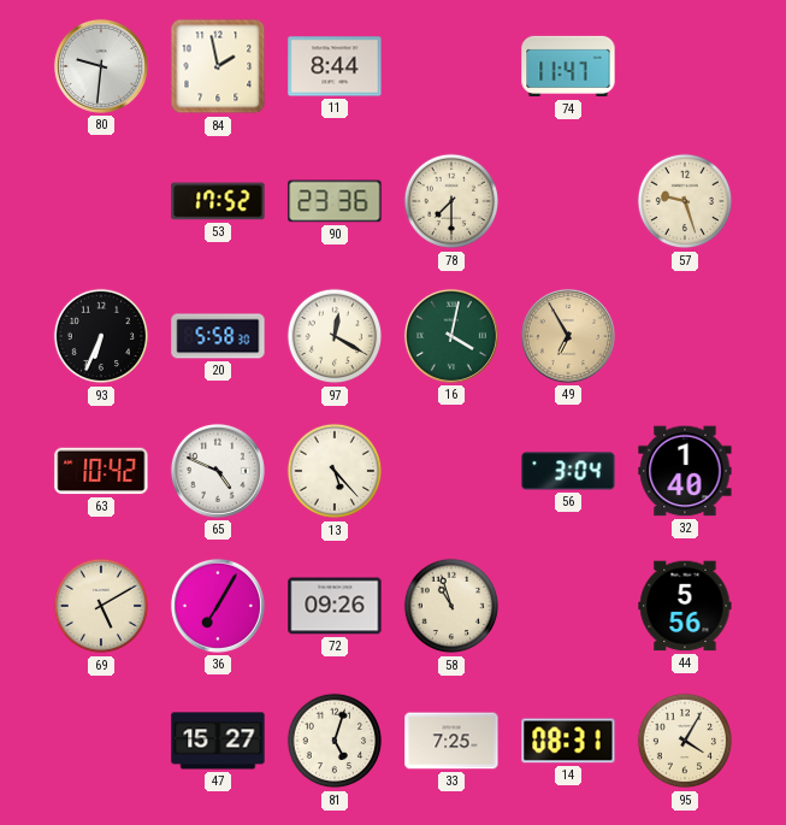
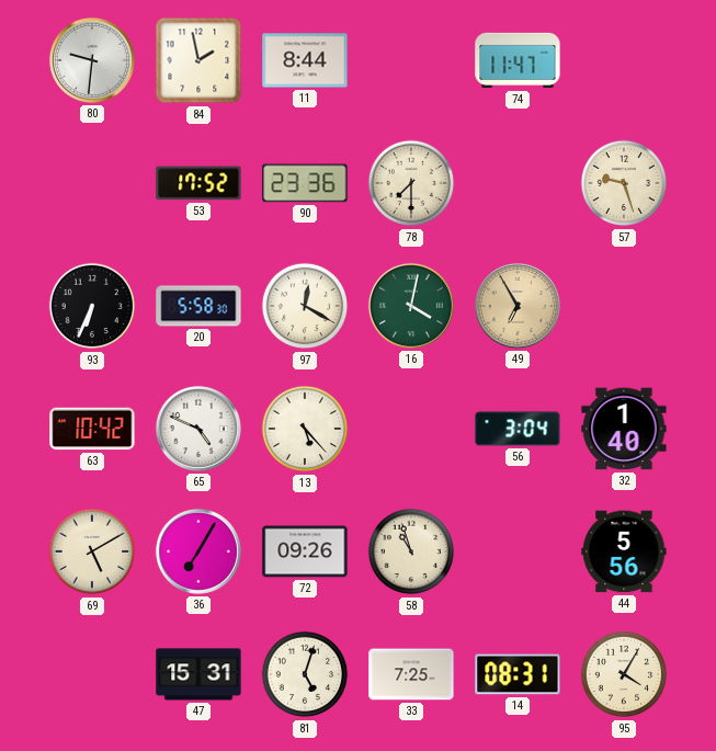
47: 15:27 -> 15:31
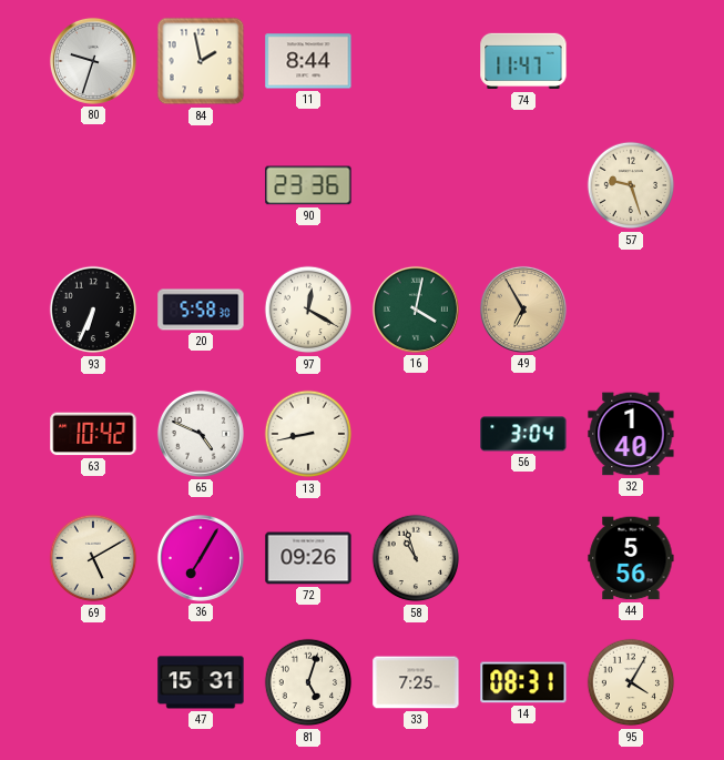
80: 9:31 -> 9:33
53: 17:52 -> none
78: 7:30 -> none
13: 5:23 -> 8:43
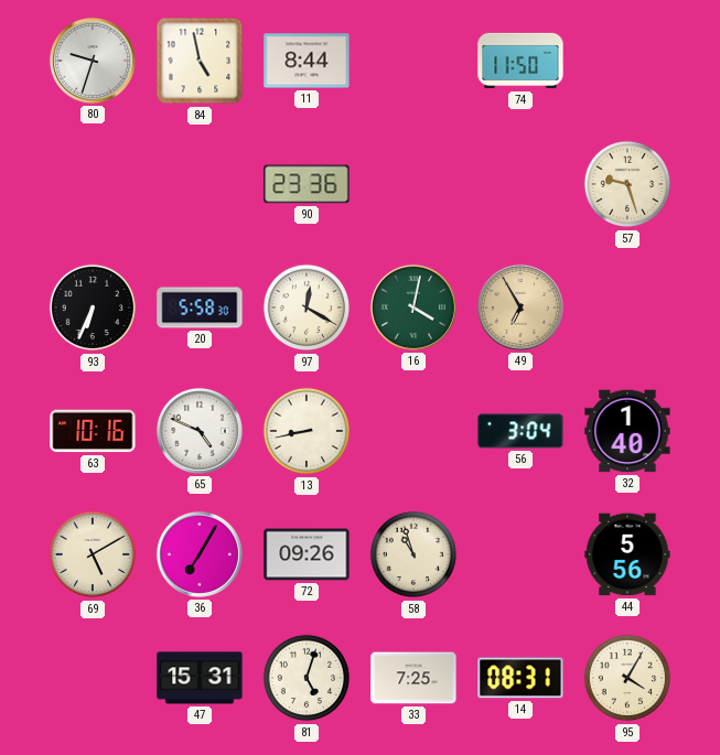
84: 1:58 -> 4:58
74: 11:47 -> 11:50
63: 10:42 -> 10:16
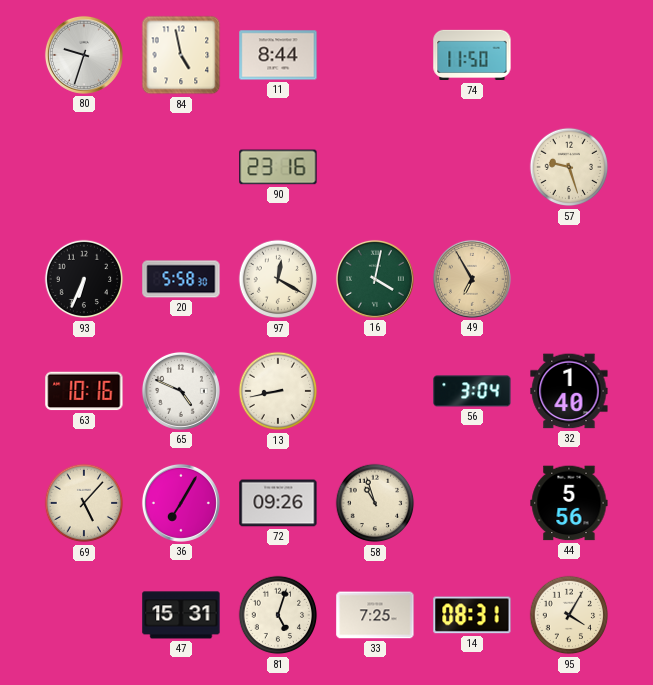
90: 23:36 -> 23:16
69: 5:10 -> 5:07
